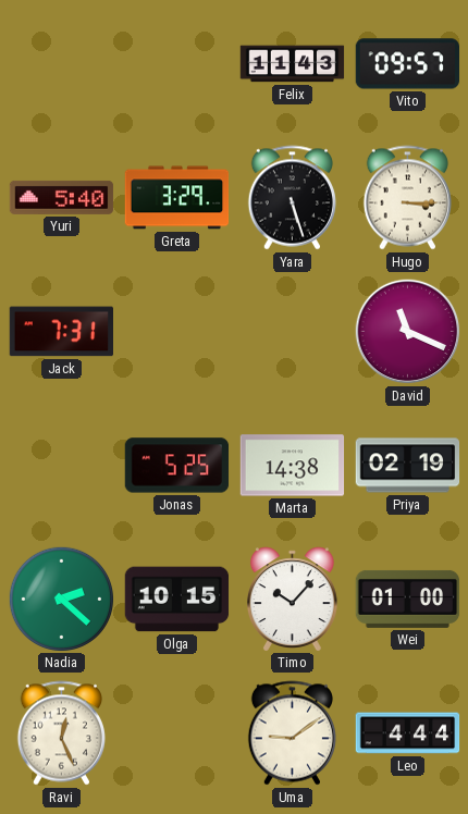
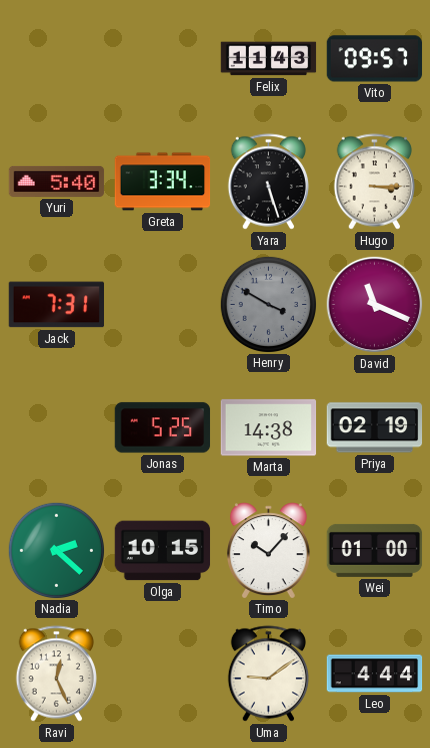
Greta: 3:29 -> 3:34
Henry: none -> 3:50
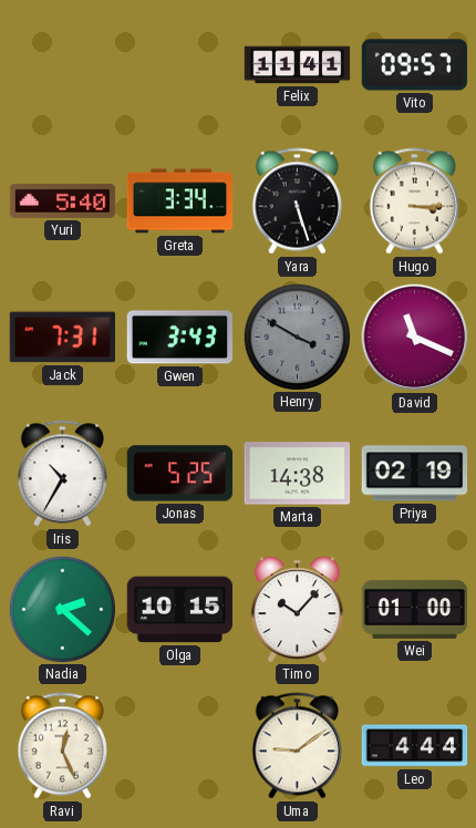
Felix: 11:43 -> 11:41
Gwen: none -> 3:43
Iris: none -> 10:35
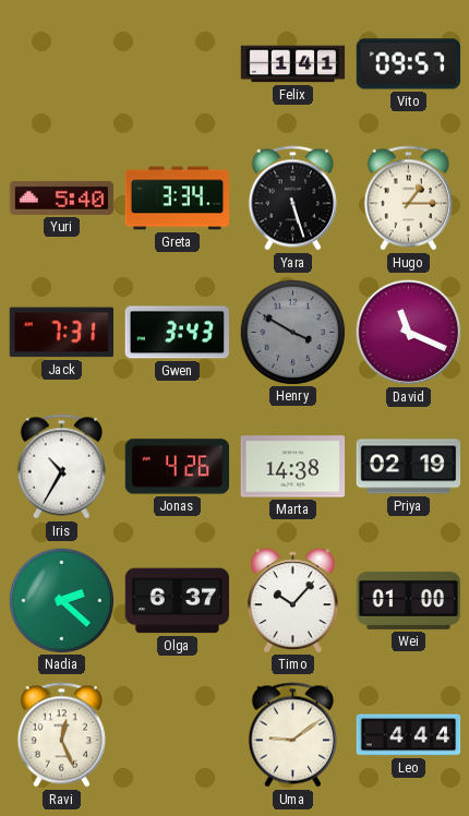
Felix: 11:41 -> 1:41
Hugo: 3:15 -> 1:15
Jonas: 5:25 -> 4:26
Olga: 10:15 -> 6:37
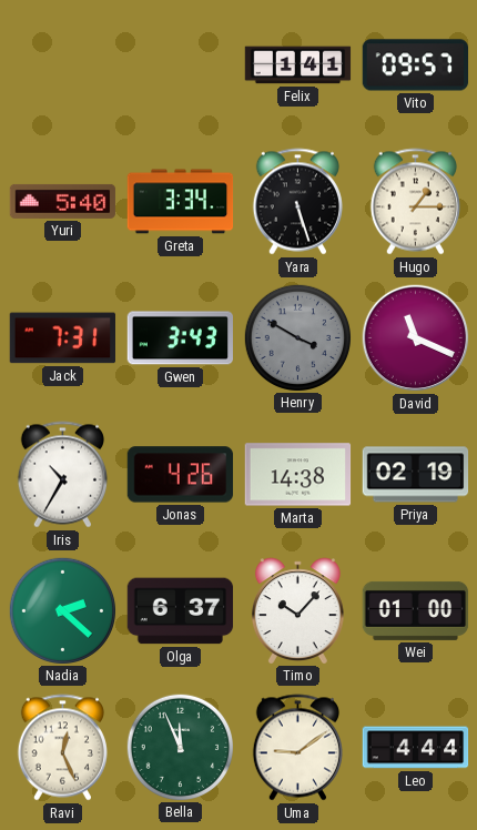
Bella: none -> 11:56
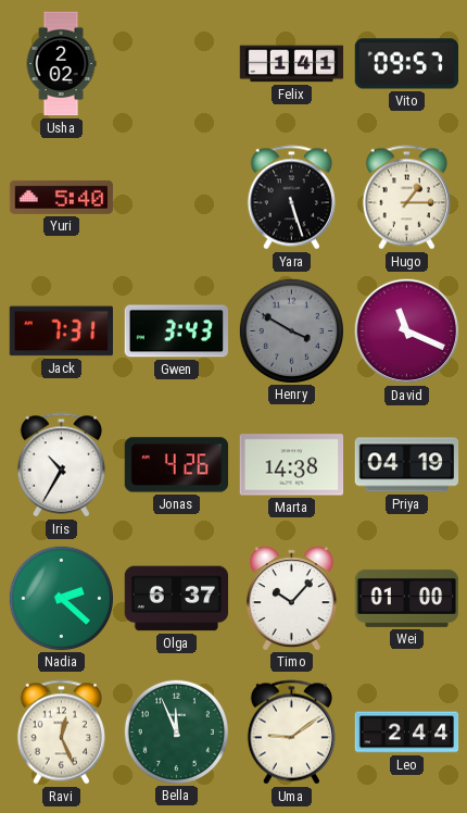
Usha: none -> 2:02
Greta: 3:34 -> none
Priya: 02:19 -> 04:19
Leo: 4:44 -> 2:44
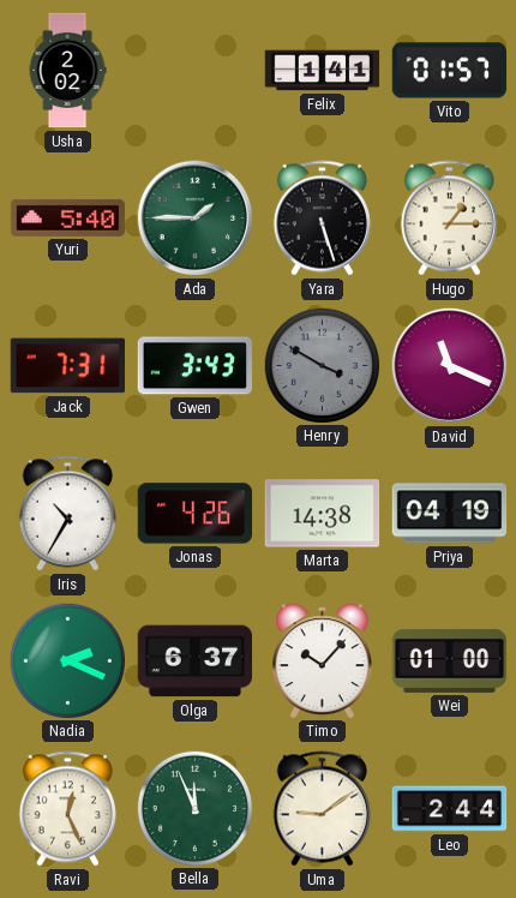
Vito: 09:57 -> 01:57
Ada: none -> 1:45
Nadia: 2:22 -> 2:19
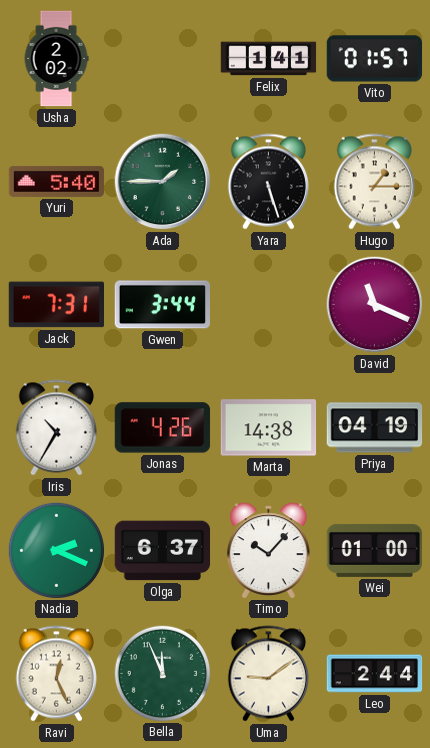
Gwen: 3:43 -> 3:44
Henry: 3:50 -> none
